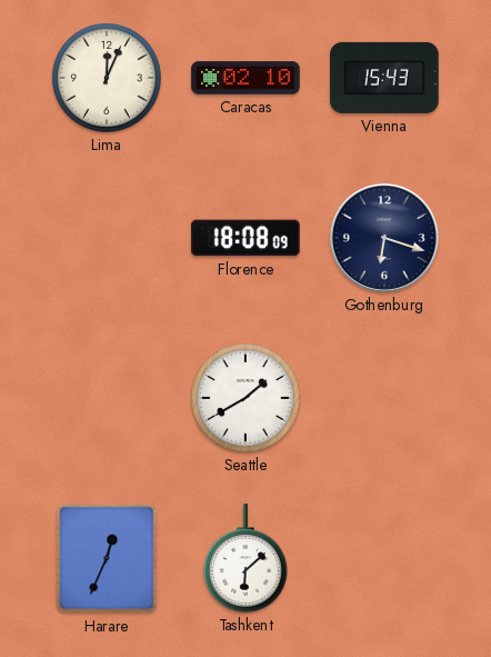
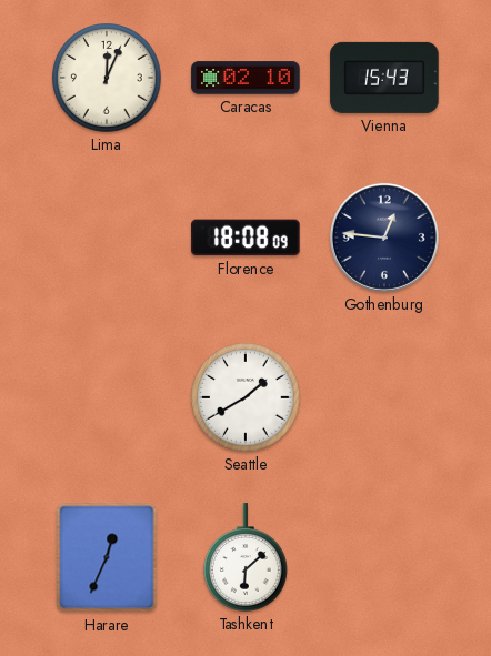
Gothenburg: 6:18 -> 12:46
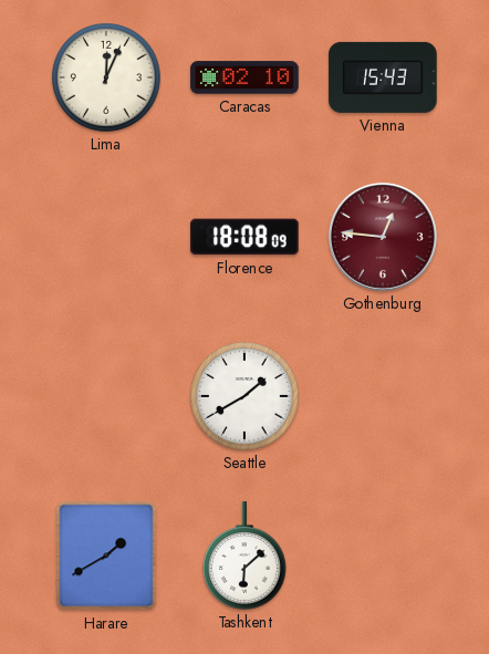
Gothenburg dial: navy -> burgundy
Harare: 12:34 -> 1:40
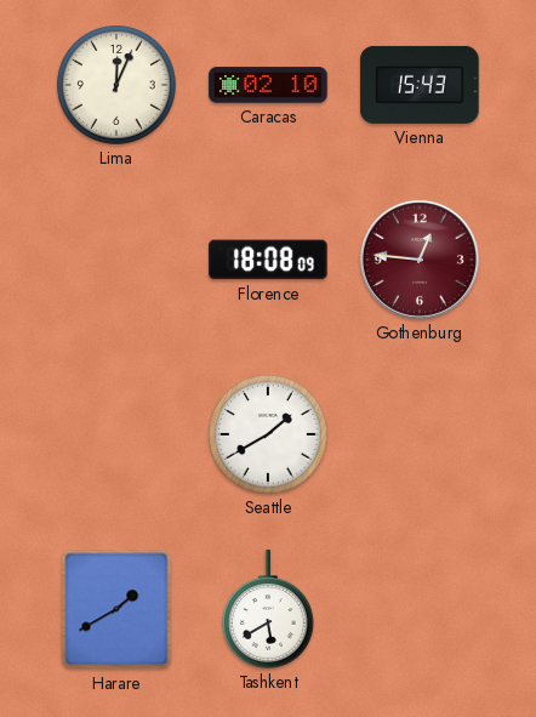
Tashkent: 6:08 -> 5:40
